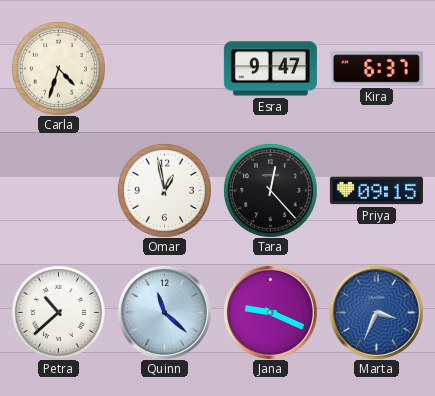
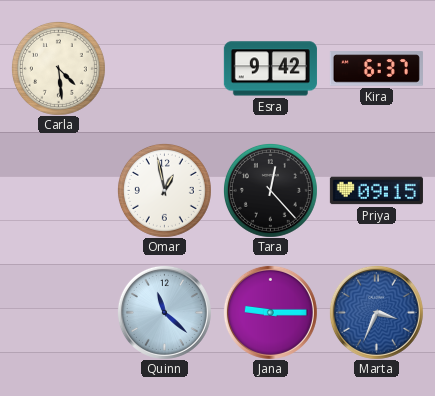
Carla: 4:33 -> 4:29
Esra: 9:47 -> 9:42
Petra: 10:38 -> none
Jana: 9:19 -> 9:15
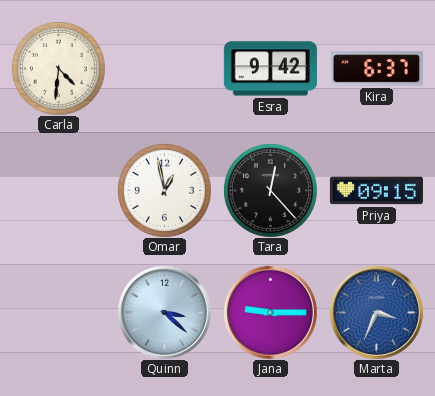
Carla: 4:29 -> 4:31
Quinn: 11:22 -> 3:22
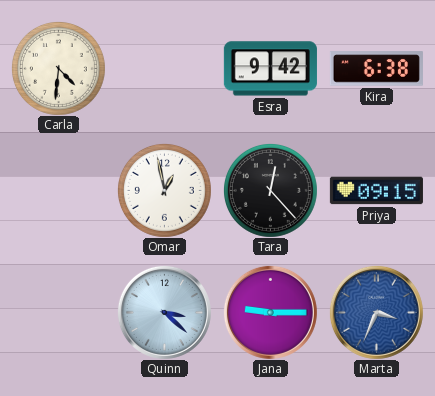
Kira: 6:37 -> 6:38
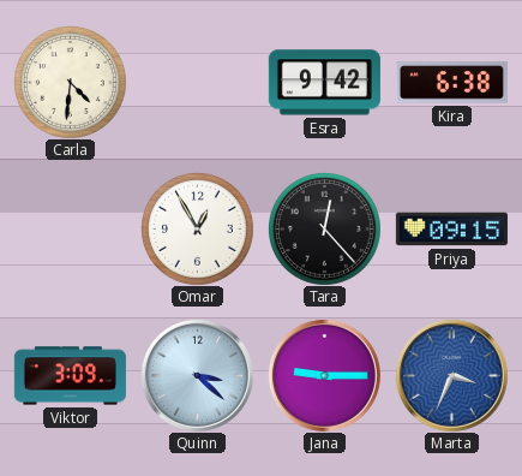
Omar: 12:58 -> 12:55
Viktor: none -> 3:09
